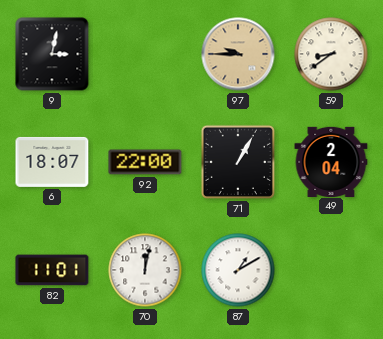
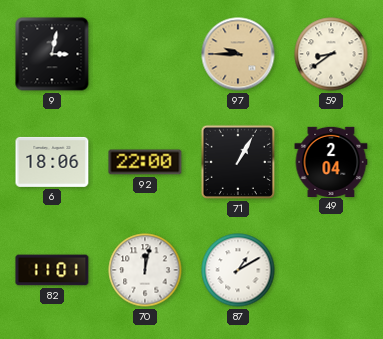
6: 18:07 -> 18:06
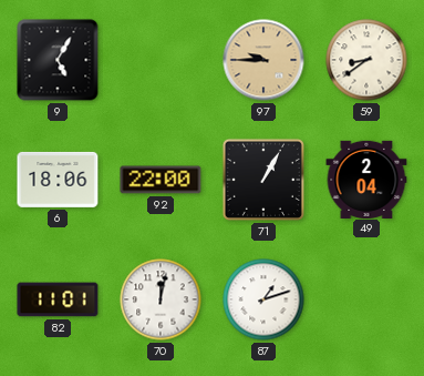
9: 3:02 -> 5:05
87: 1:10 -> 1:12
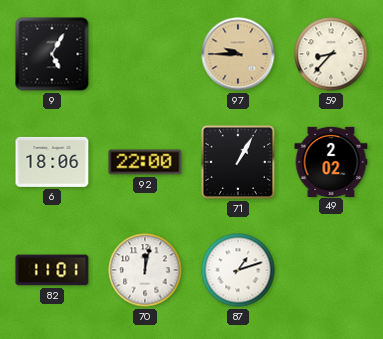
59: 8:39 -> 8:37
49: 2:04 -> 2:02
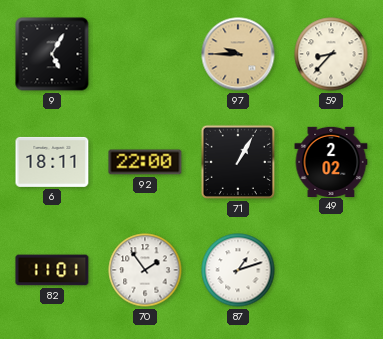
6: 18:06 -> 18:11
70: 12:02 -> 1:54
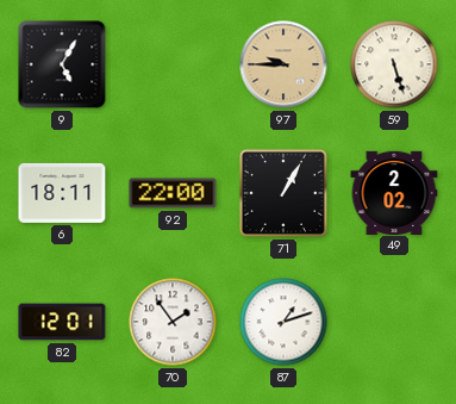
59: 8:37 -> 5:27
82: 11:01 -> 12:01
